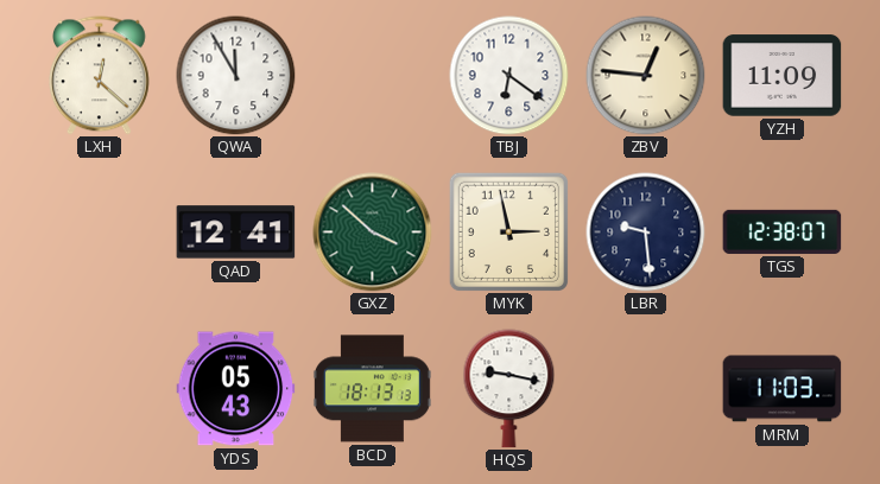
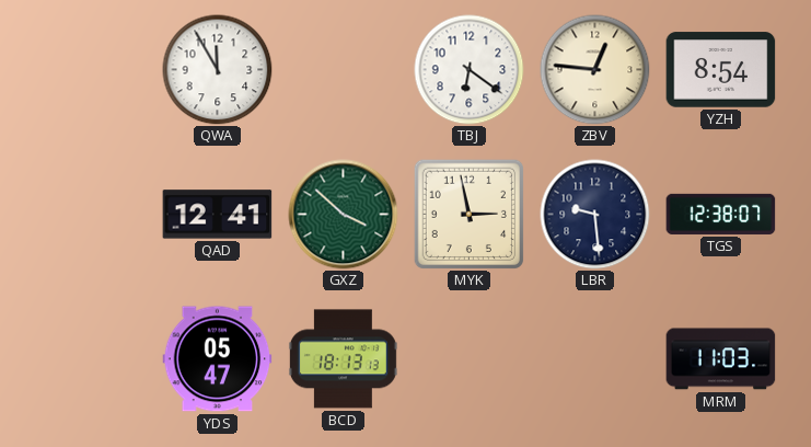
LXH: 12:22 -> none
YZH: 11:09 -> 8:54
YDS: 05:43 -> 05:47
HQS: 9:17 -> none
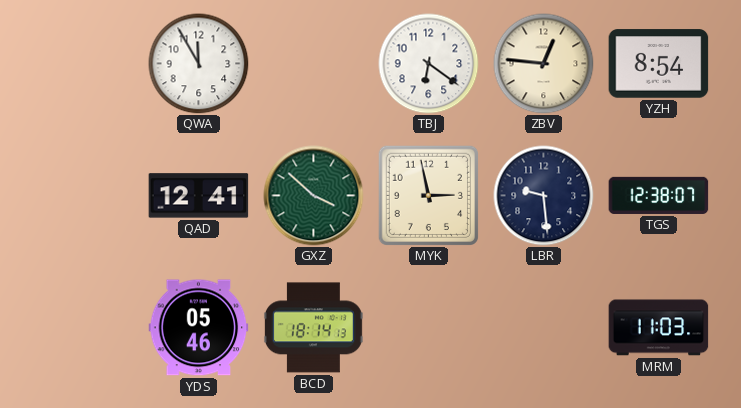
YDS: 05:47 -> 05:46
BCD: 18:13 -> 18:14
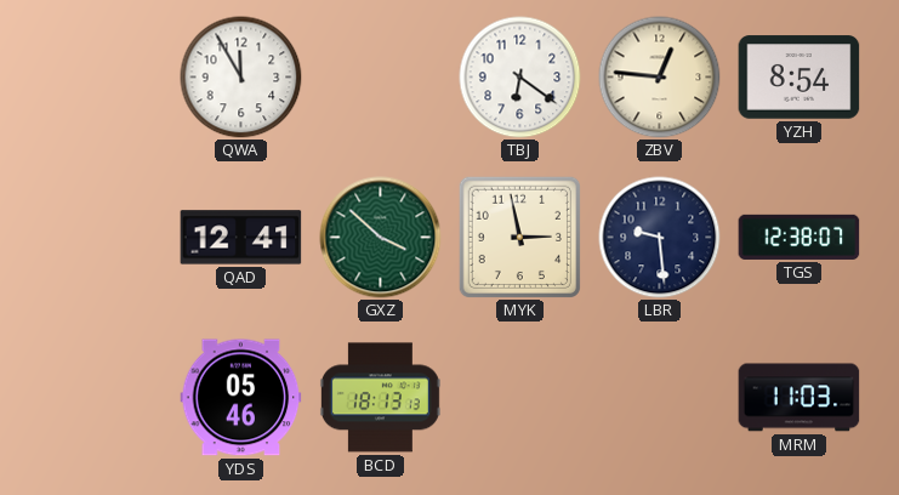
BCD: 18:14 -> 18:13
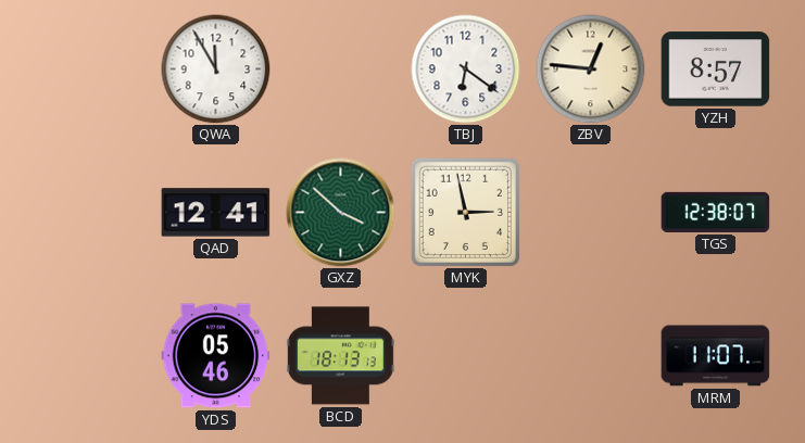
YZH: 8:54 -> 8:57
LBR: 9:29 -> none
MRM: 11:03 -> 11:07
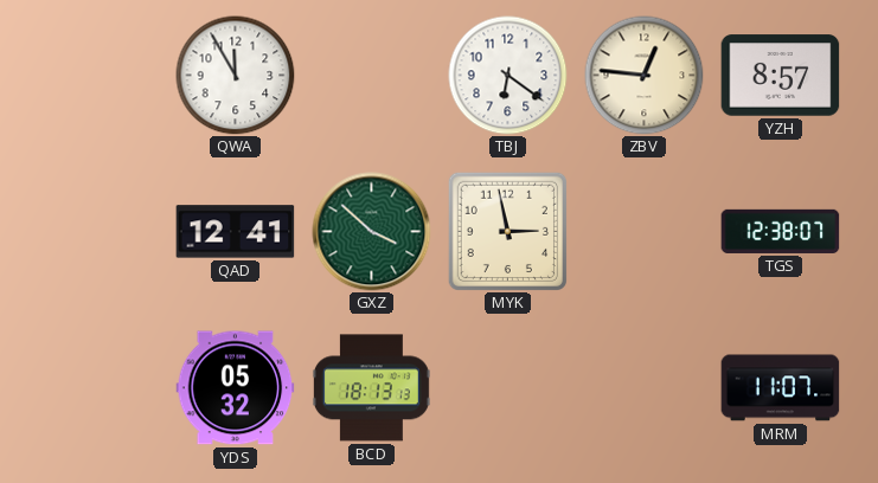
YDS: 05:46 -> 05:32
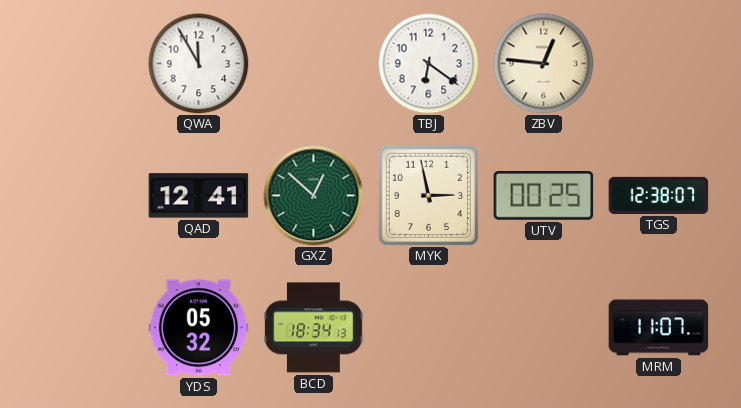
YZH: 8:57 -> none
GXZ: 3:52 -> 12:52
UTV: none -> 00:25
BCD: 18:13 -> 18:34
